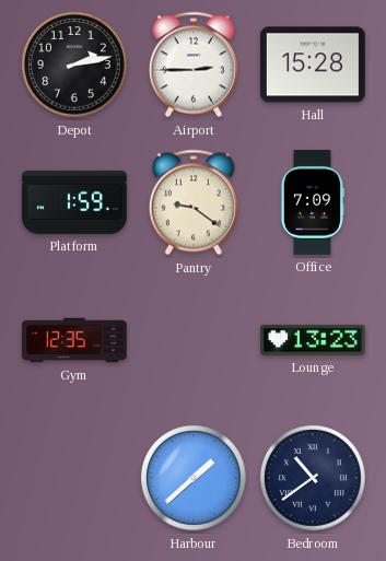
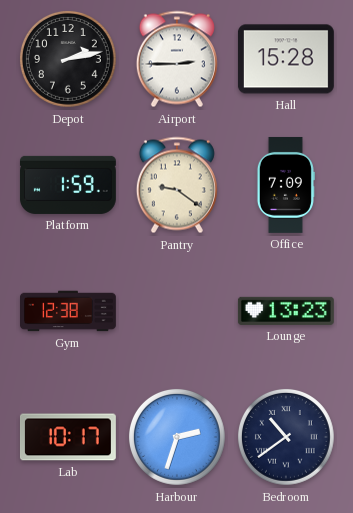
Gym: 12:35 -> 12:38
Lab: none -> 10:17
Harbour: 1:38 -> 2:33
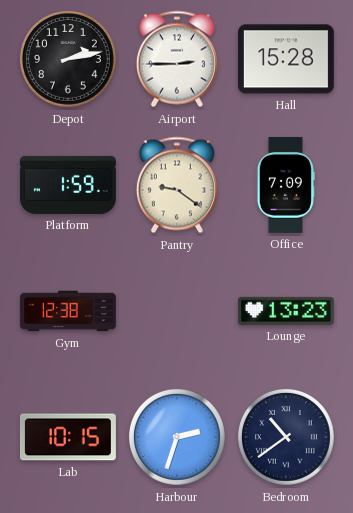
Lab: 10:17 -> 10:15
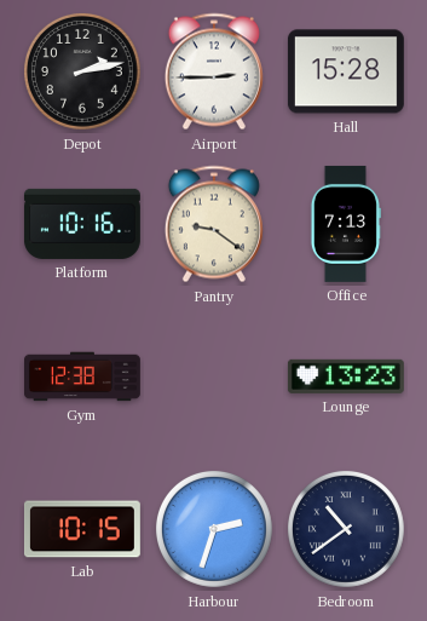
Platform: 1:59 -> 10:16
Office: 7:09 -> 7:13
